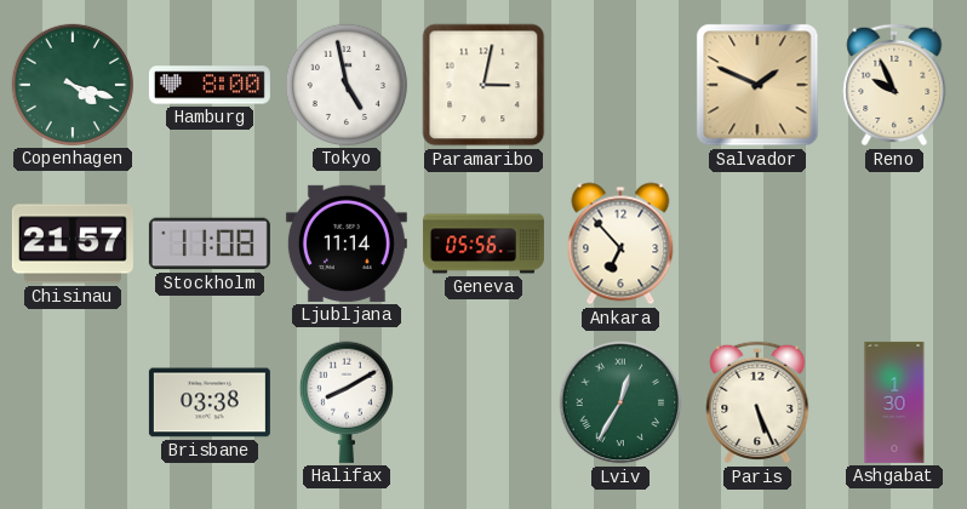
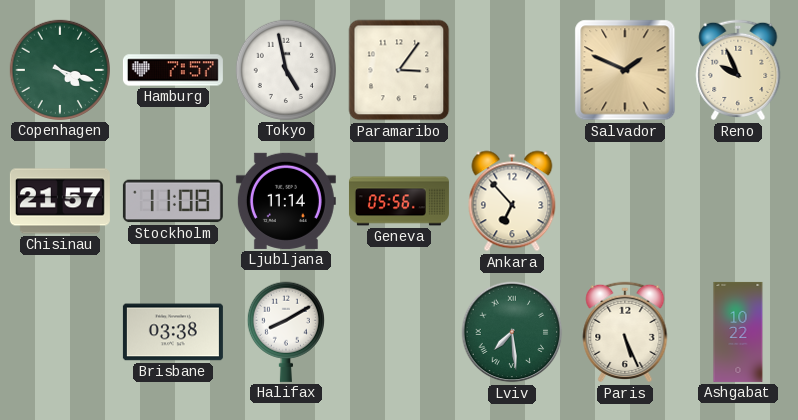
Hamburg: 8:00 -> 7:57
Paramaribo: 3:02 -> 3:06
Lviv: 12:35 -> 7:29
Ashgabat: 1:30 -> 10:22
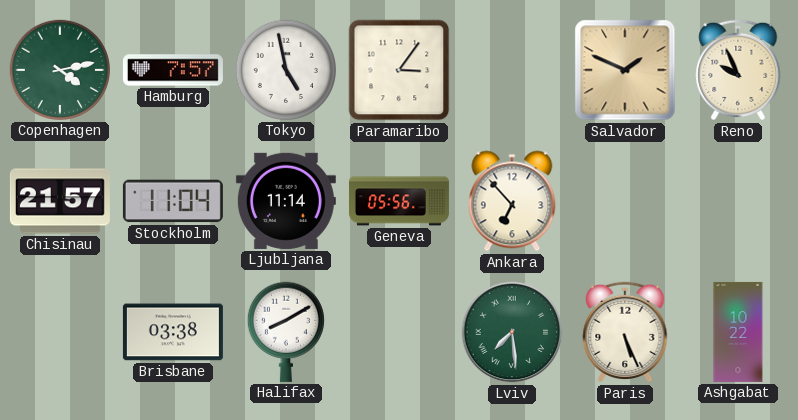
Copenhagen: 4:18 -> 4:13
Stockholm: 11:08 -> 11:04
